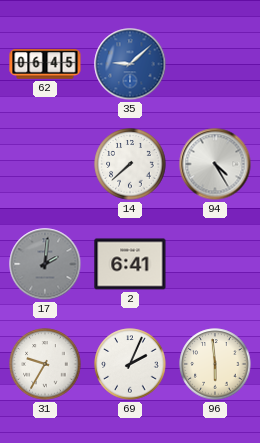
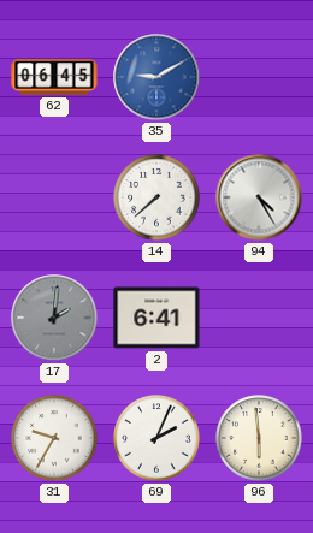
35: 9:08 -> 9:10
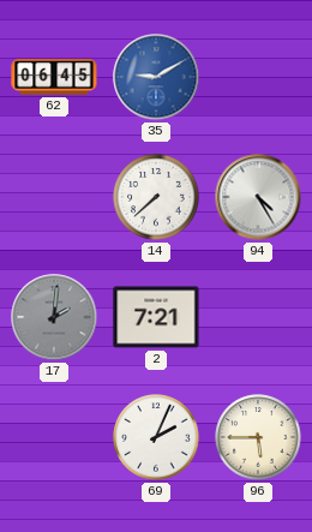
2: 6:41 -> 7:21
31: 9:35 -> none
96: 5:59 -> 5:45
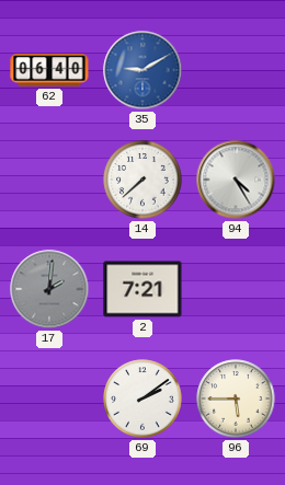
62: 06:45 -> 06:40
69: 2:04 -> 2:09
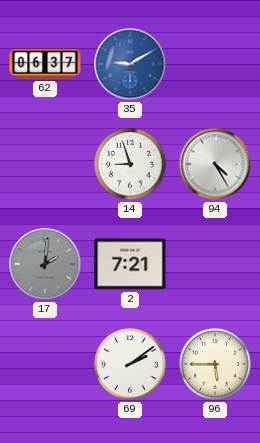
62: 06:40 -> 06:37
14: 7:38 -> 8:57
